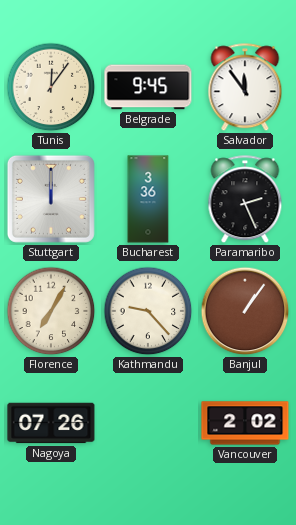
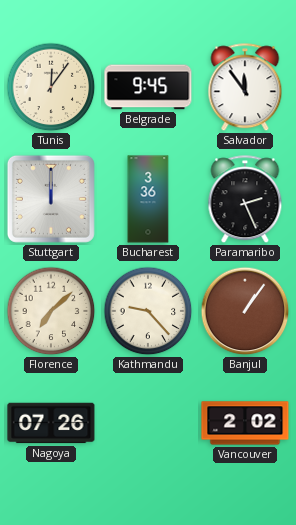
Florence: 7:05 -> 7:08
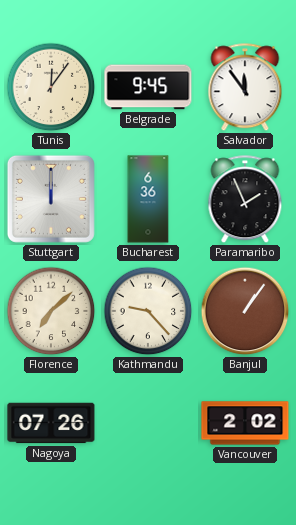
Bucharest: 3:36 -> 6:36
Paramaribo: 2:26 -> 1:56
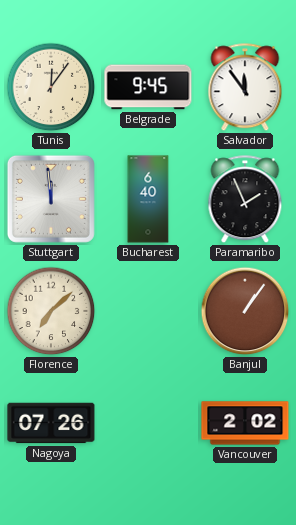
Stuttgart: 12:00 -> 11:59
Bucharest: 6:36 -> 6:40
Kathmandu: 9:23 -> none
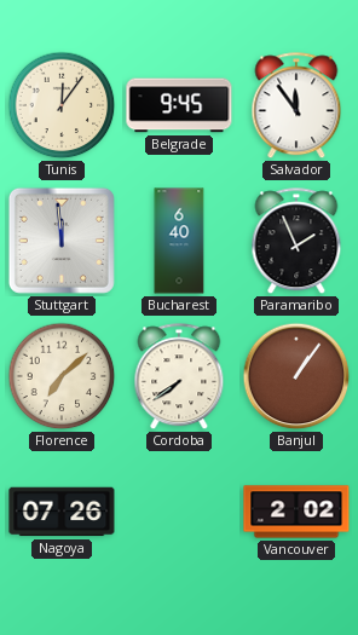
Cordoba: none -> 7:39
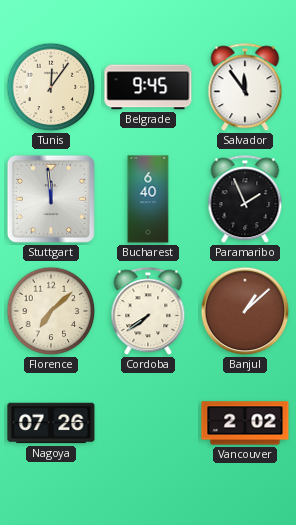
Banjul: 1:06 -> 1:08
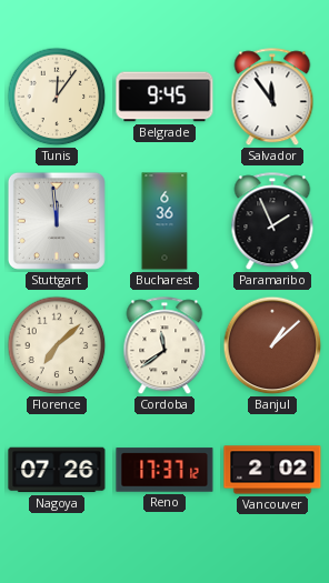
Bucharest: 6:40 -> 6:36
Cordoba: 7:39 -> 11:39
Reno: none -> 17:37
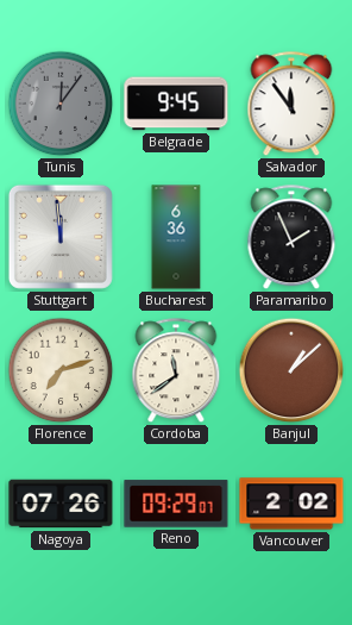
Tunis dial: cream -> grey
Florence: 7:08 -> 7:12
Reno: 17:37 -> 09:29
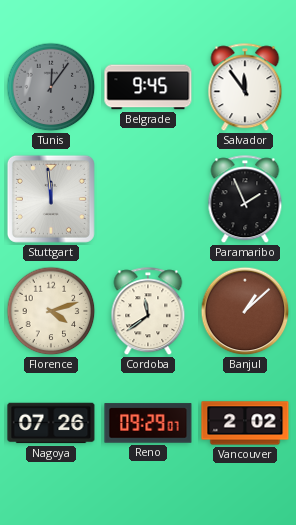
Bucharest: 6:36 -> none
Florence: 7:12 -> 4:12
